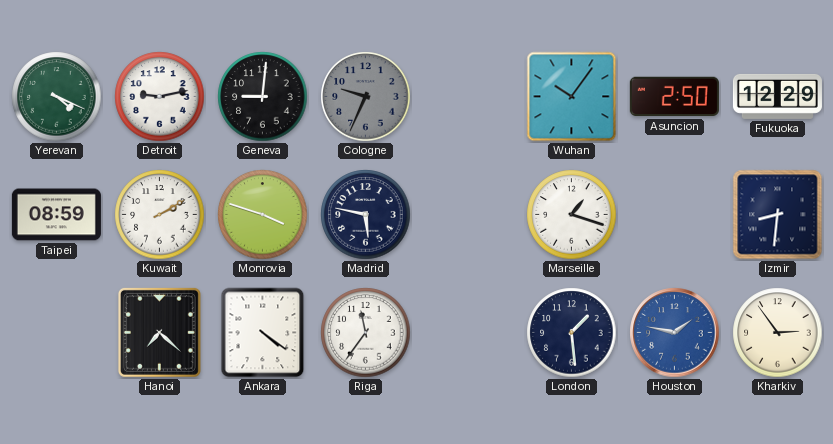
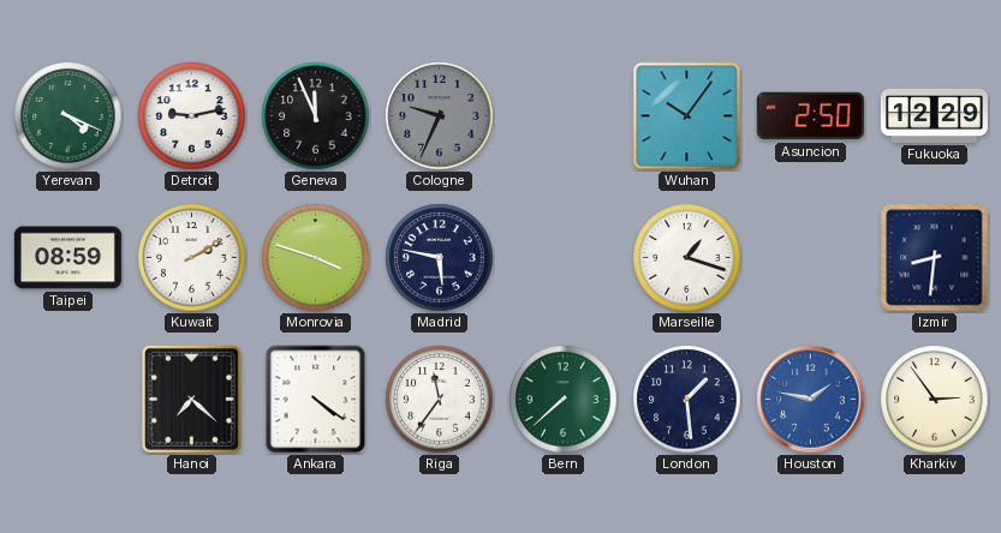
Geneva: 9:01 -> 11:56
Bern: none -> 7:38
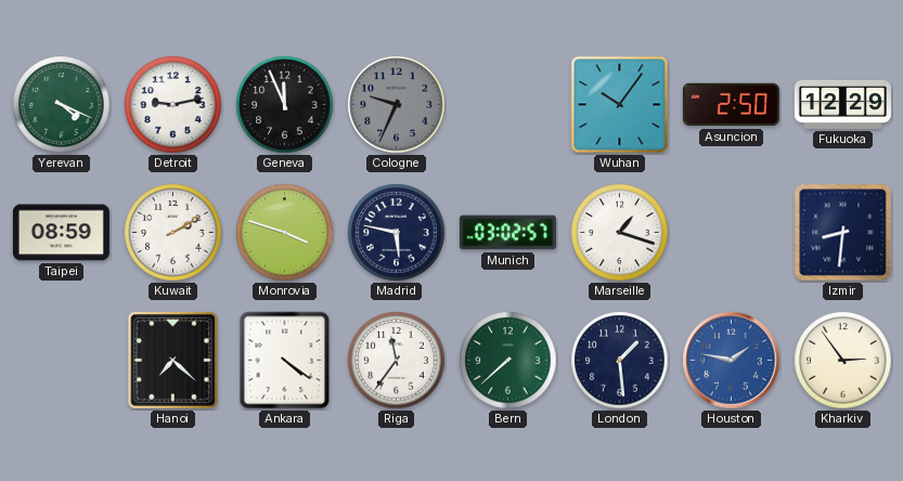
Munich: none -> 03:02
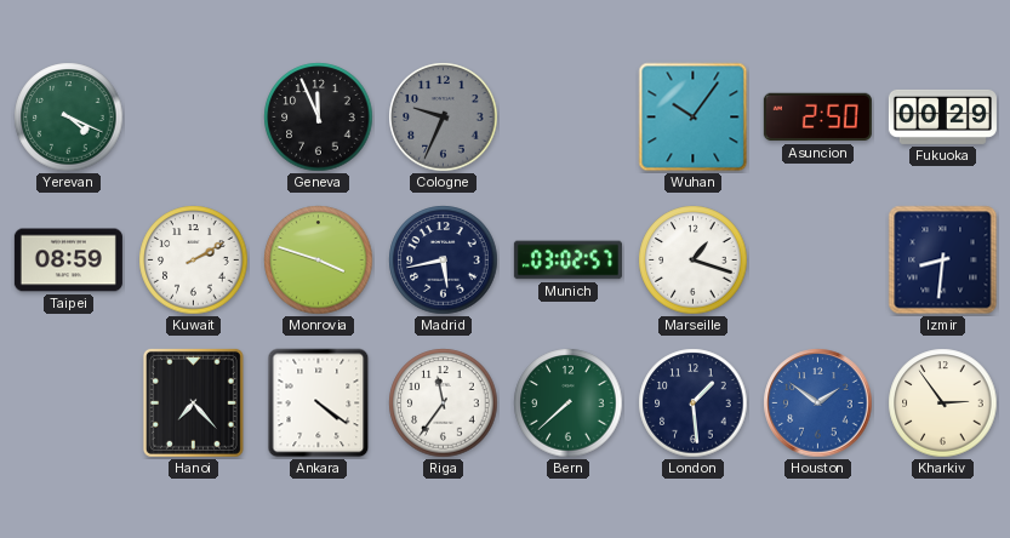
Detroit: 9:13 -> none
Fukuoka: 12:29 -> 00:29
Madrid: 5:47 -> 5:43
Hanoi: 7:22 -> 7:23
Houston: 1:47 -> 1:51
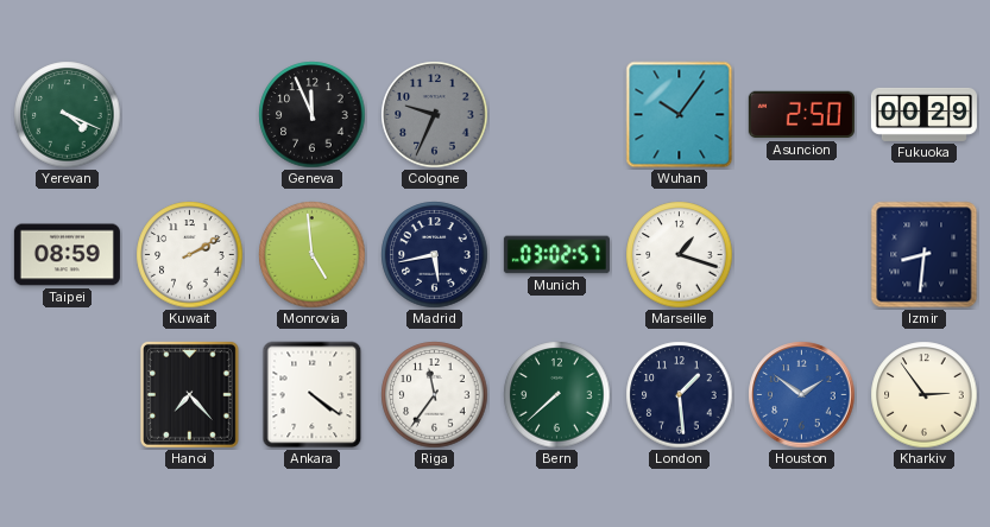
Monrovia: 3:48 -> 4:59
